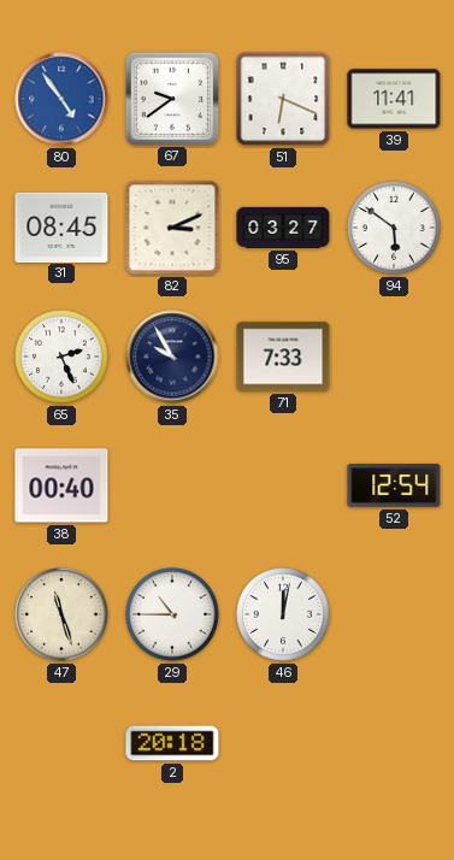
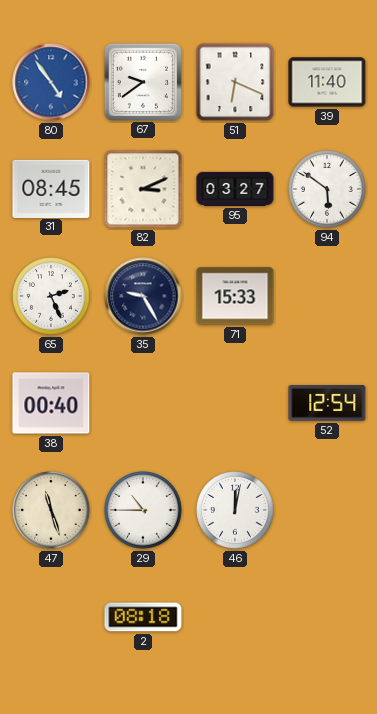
39: 11:41 -> 11:40
35: 9:55 -> 9:25
71: 7:33 -> 15:33
2: 20:18 -> 08:18
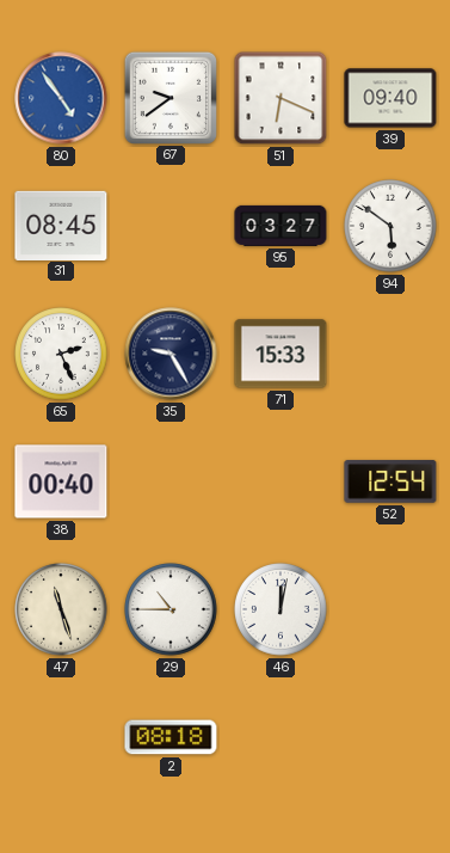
39: 11:40 -> 09:40
82: 3:11 -> none
